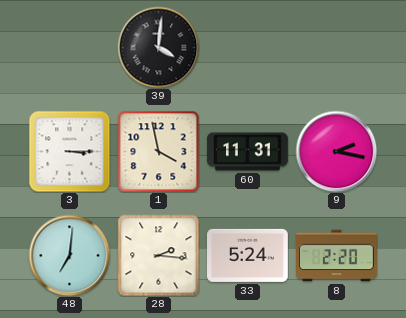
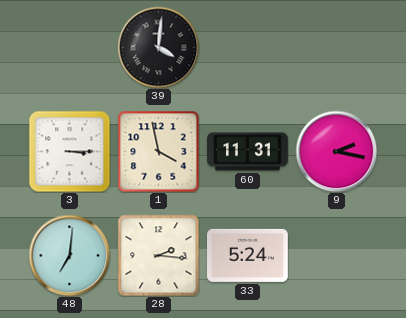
8: 2:20 -> none
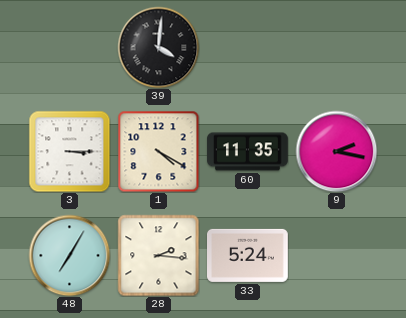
1: 3:58 -> 4:20
60: 11:31 -> 11:35
48: 7:01 -> 7:05
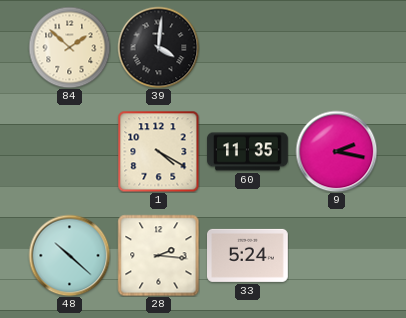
84: none -> 1:52
3: 3:15 -> none
48: 7:05 -> 10:22
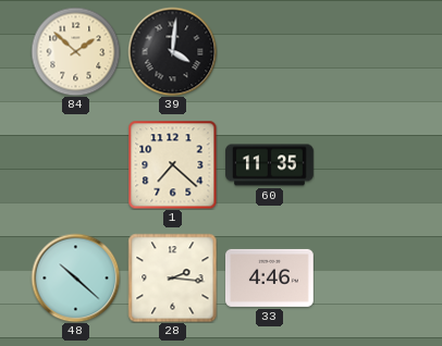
1: 4:20 -> 7:22
9: 2:17 -> none
33: 5:24 -> 4:46
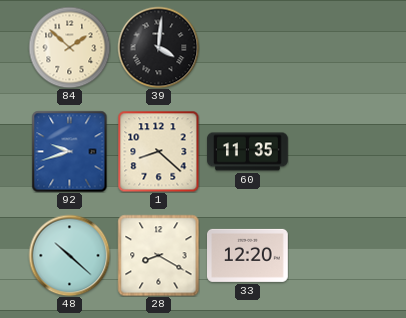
92: none -> 9:42
1: 7:22 -> 8:22
28: 2:16 -> 8:20
33: 4:46 -> 12:20
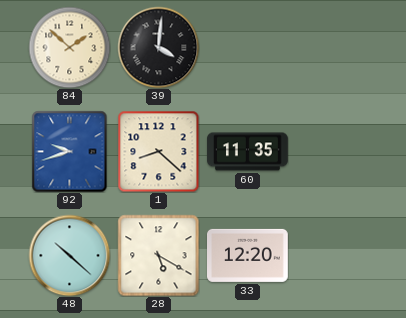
28: 8:20 -> 5:20
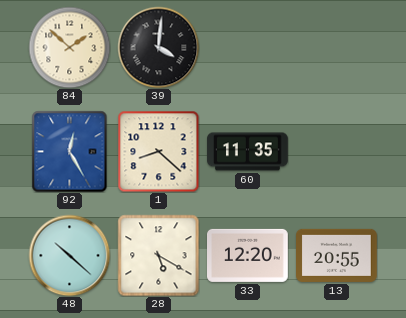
92: 9:42 -> 12:25
13: none -> 20:55
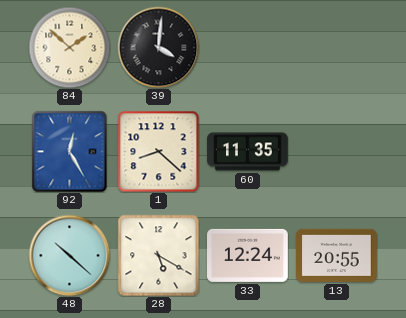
33: 12:20 -> 12:24
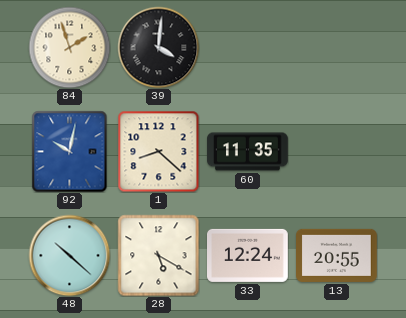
84: 1:52 -> 1:57
92: 12:25 -> 10:02
